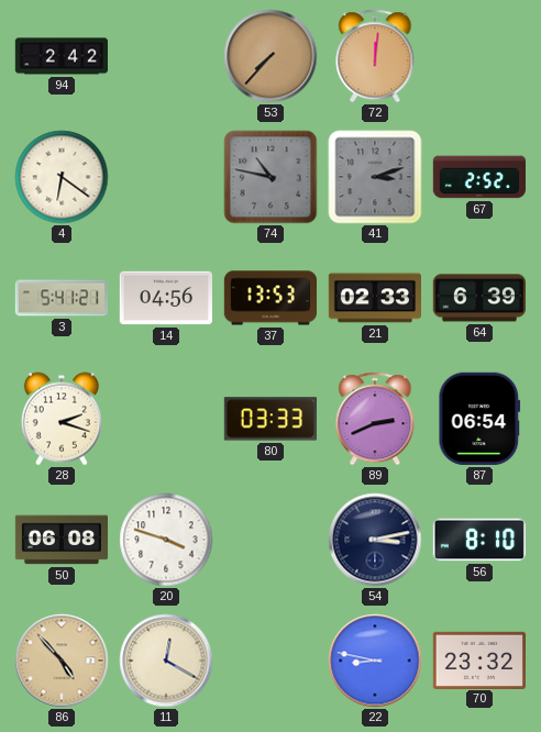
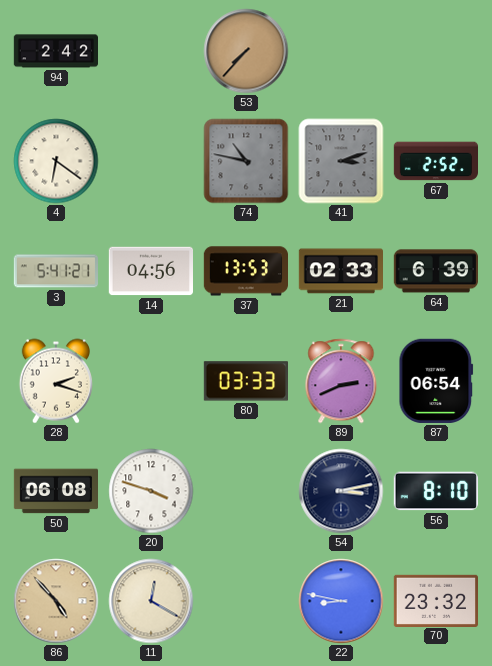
72: 12:01 -> none
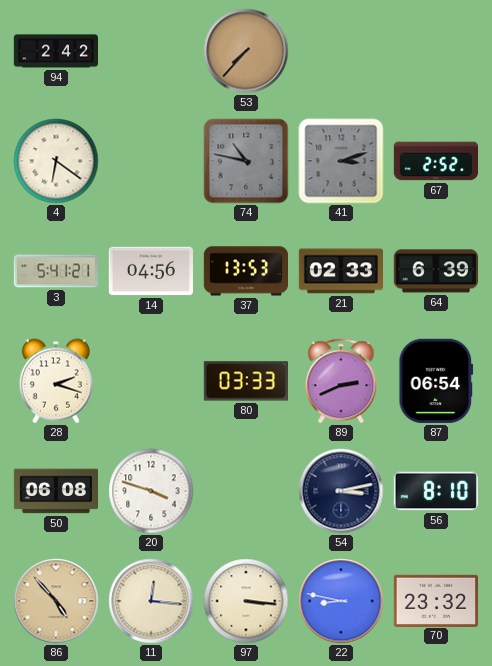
11: 12:20 -> 12:16
97: none -> 3:16
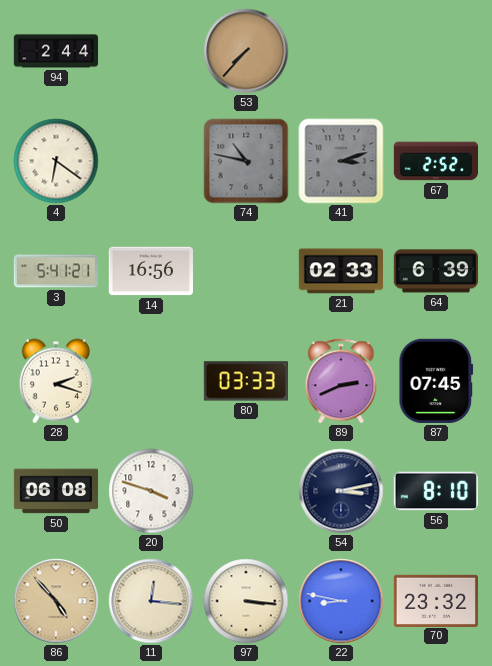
94: 2:42 -> 2:44
14: 04:56 -> 16:56
37: 13:53 -> none
87: 06:54 -> 07:45
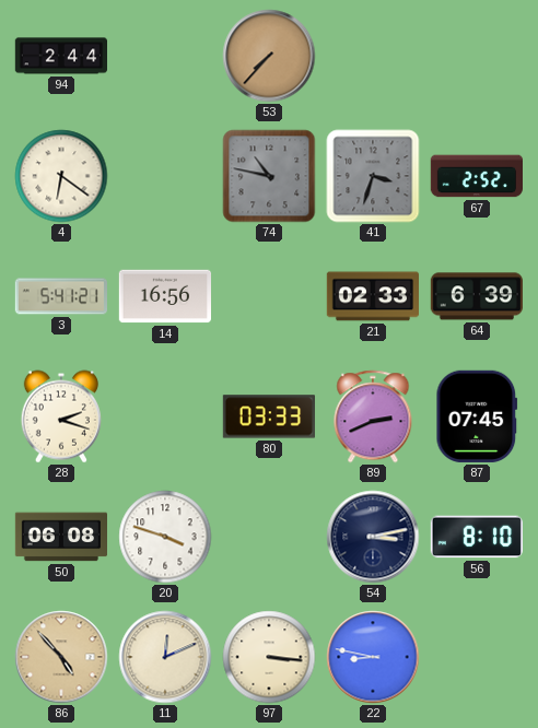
41: 3:12 -> 3:33
11: 12:16 -> 12:11
70: 23:32 -> none
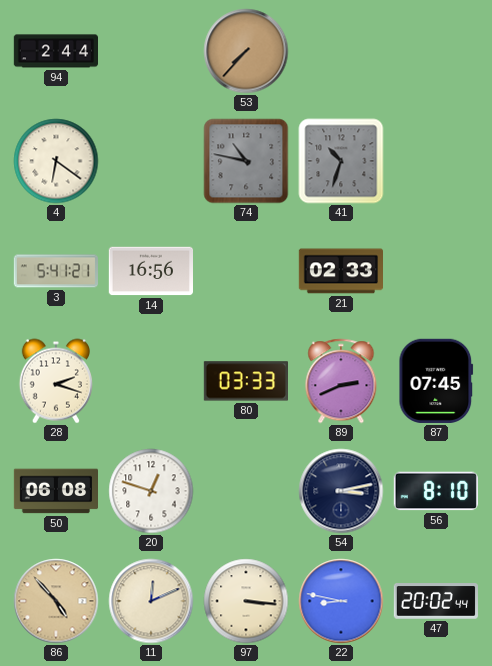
41: 3:33 -> 10:33
67: 2:52 -> none
64: 6:39 -> none
20: 3:48 -> 12:48
47: none -> 20:02
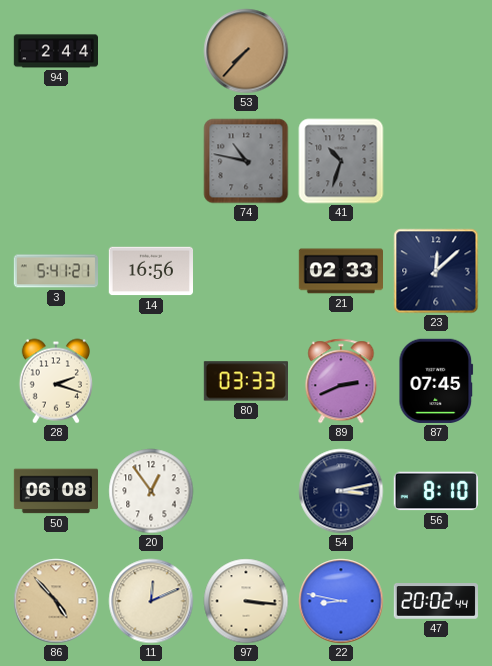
4: 6:21 -> none
23: none -> 12:08
20: 12:48 -> 12:54
